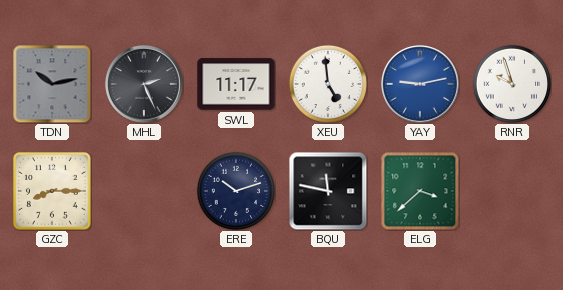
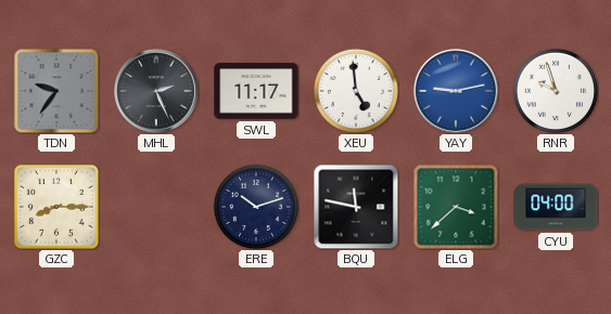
TDN: 10:13 -> 9:36
CYU: none -> 04:00
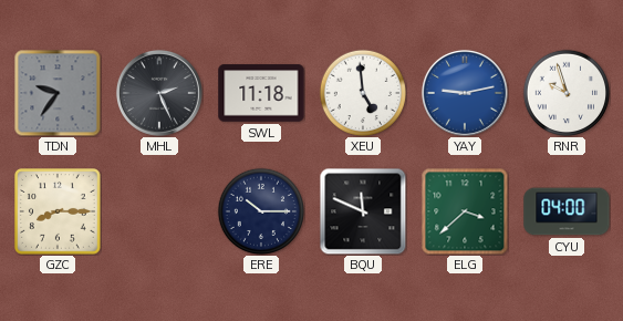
SWL: 11:17 -> 11:18
ERE: 10:12 -> 10:15
BQU: 11:47 -> 11:49
